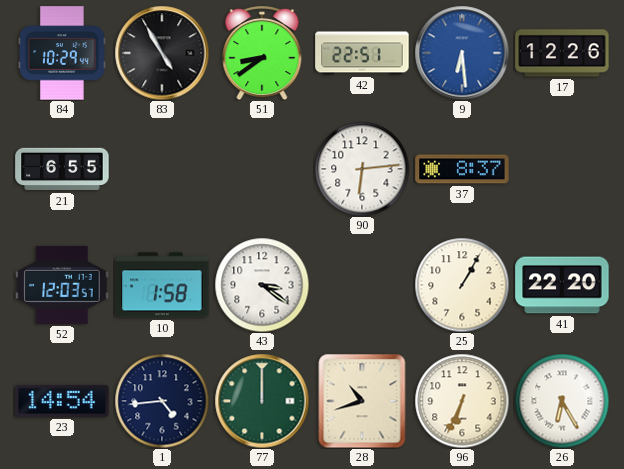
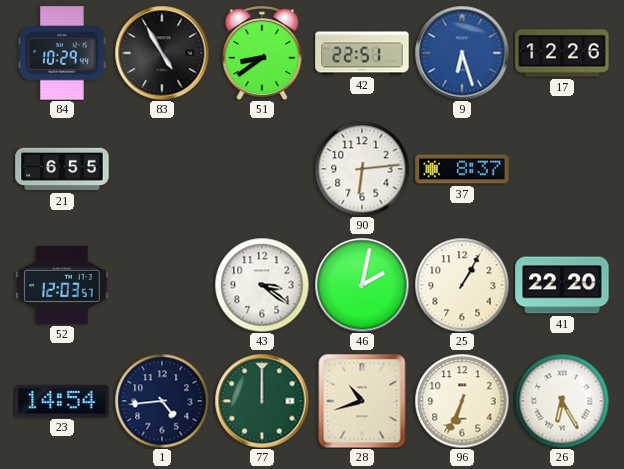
9: 6:29 -> 6:27
10: 1:58 -> none
46: none -> 2:02
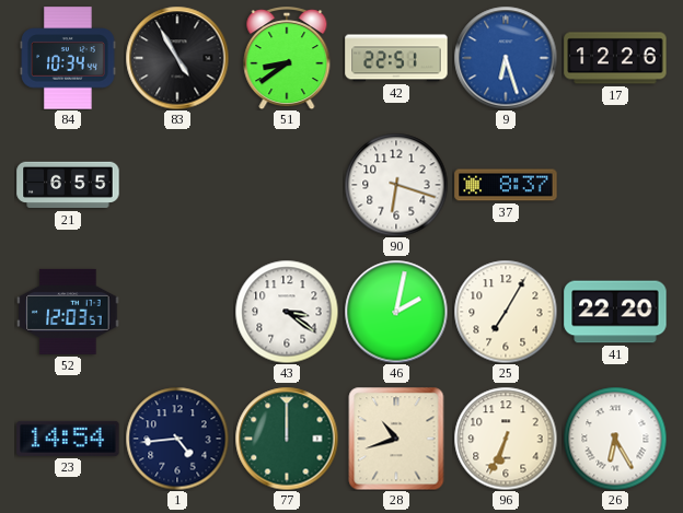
84: 10:29 -> 10:34
90: 6:14 -> 6:18
25: 1:05 -> 7:05
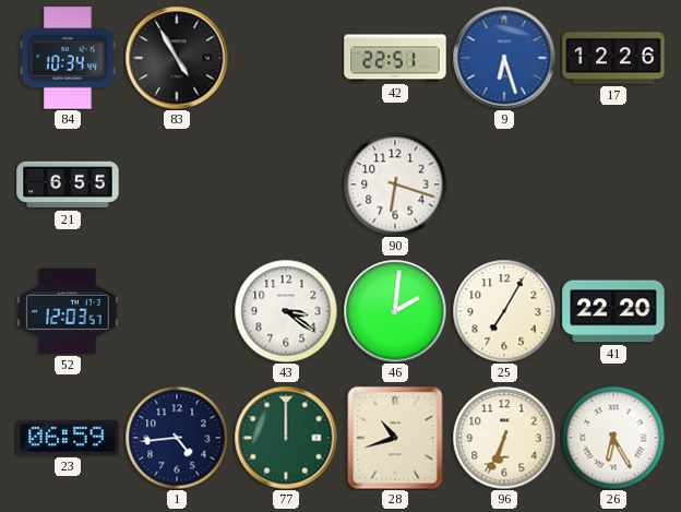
51: 8:39 -> none
37: 8:37 -> none
46: 2:02 -> 2:01
23: 14:54 -> 06:59
